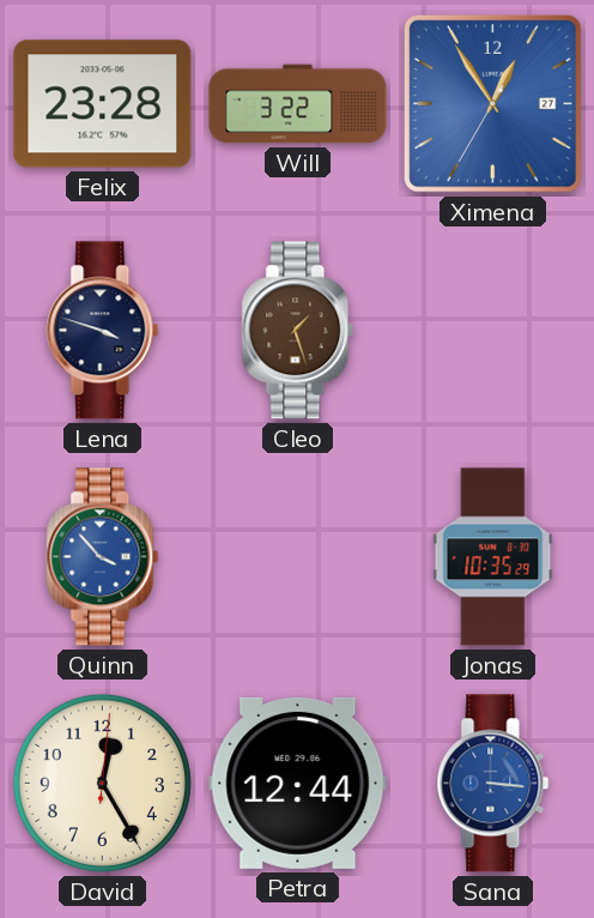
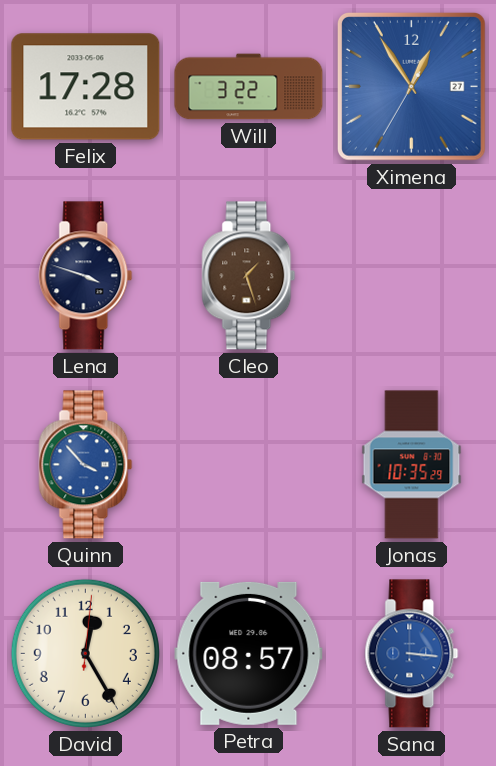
Felix: 23:28 -> 17:28
Petra: 12:44 -> 08:57
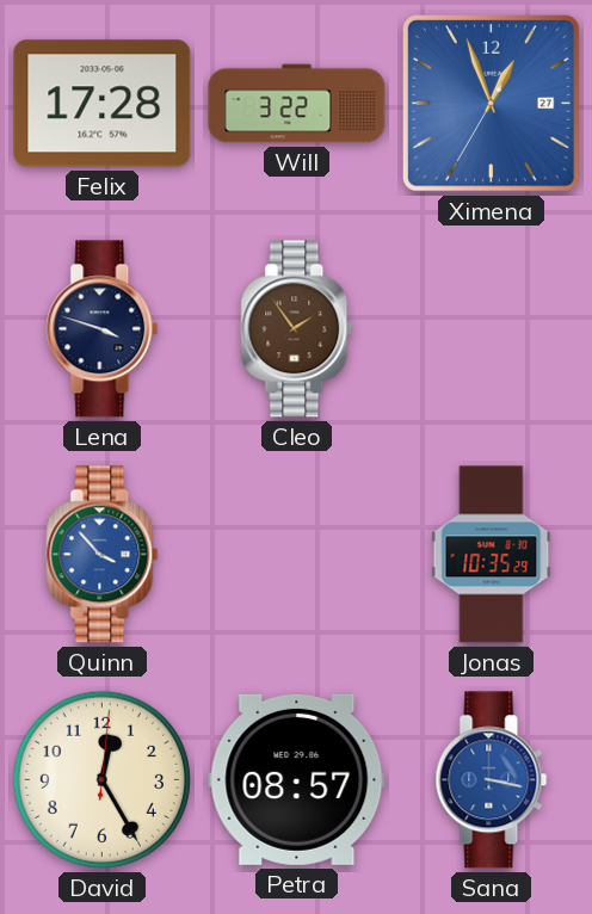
Ximena: 12:54 -> 12:56
Cleo: 1:27 -> 1:54
Sana: 3:16 -> 3:17
